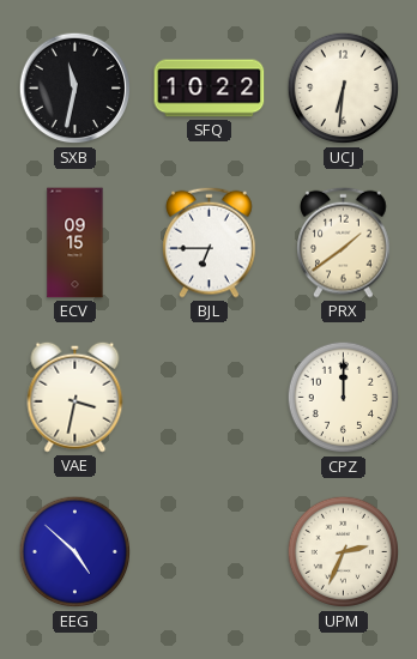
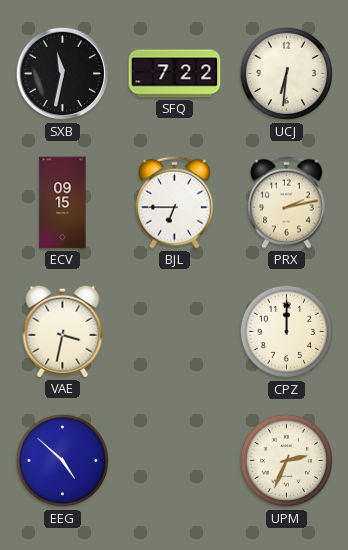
SFQ: 10:22 -> 7:22
PRX: 1:39 -> 2:13
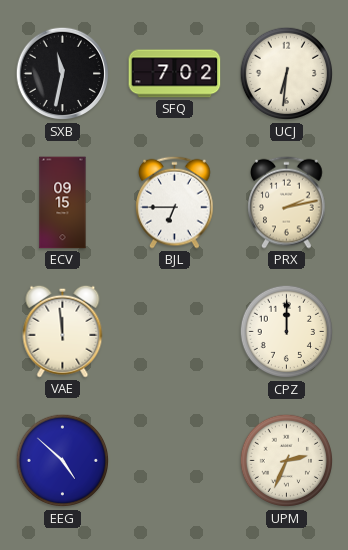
SFQ: 7:22 -> 7:02
VAE: 3:32 -> 11:59
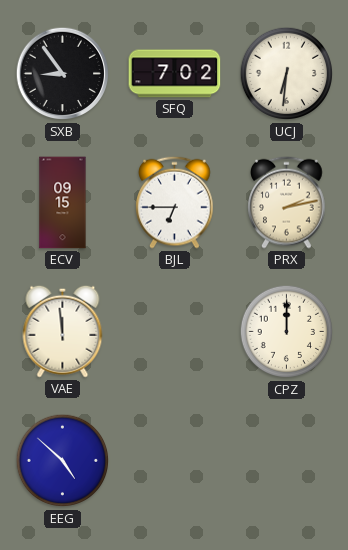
SXB: 11:32 -> 8:54
UPM: 2:34 -> none
